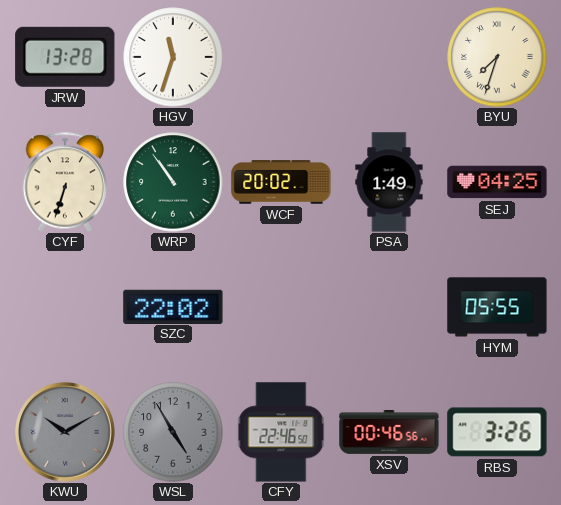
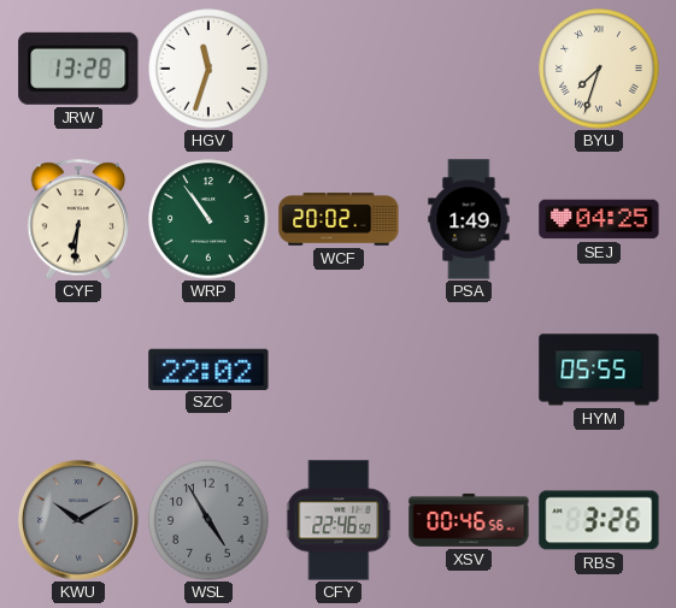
CYF: 6:33 -> 6:31
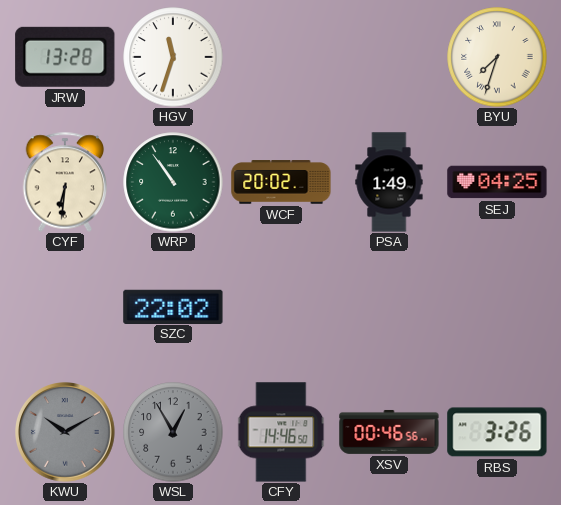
HYM: 05:55 -> none
WSL: 4:55 -> 12:55
CFY: 22:46 -> 14:46
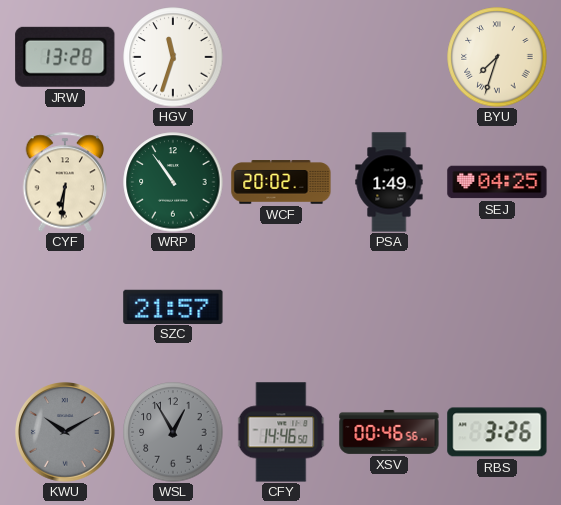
SZC: 22:02 -> 21:57
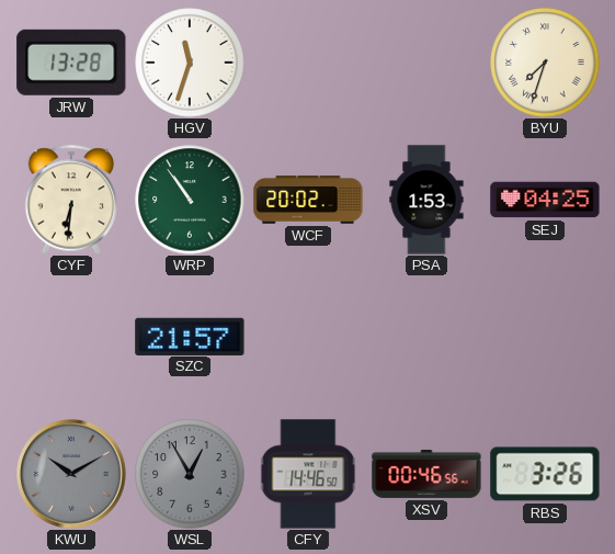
PSA: 1:49 -> 1:53
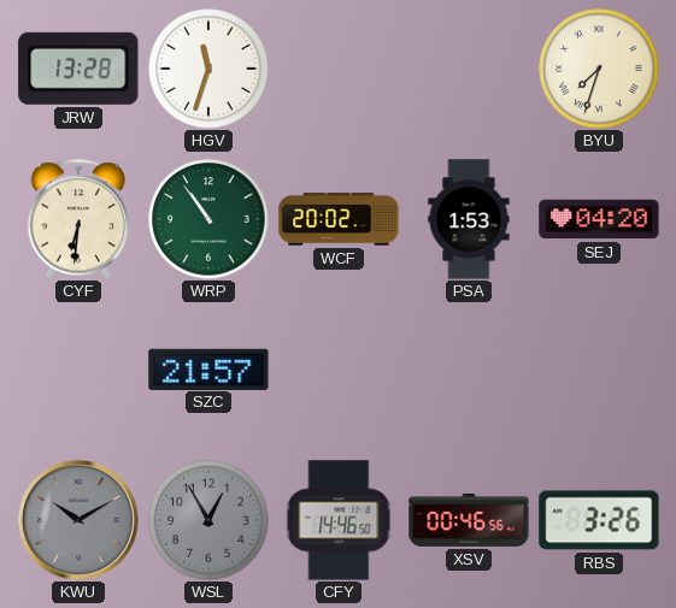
SEJ: 04:25 -> 04:20
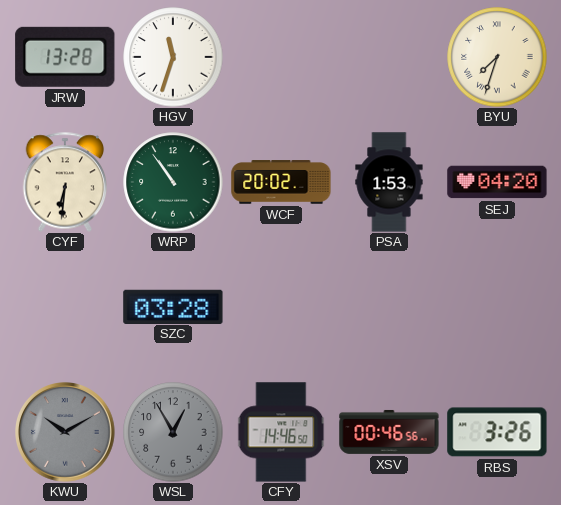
SZC: 21:57 -> 03:28
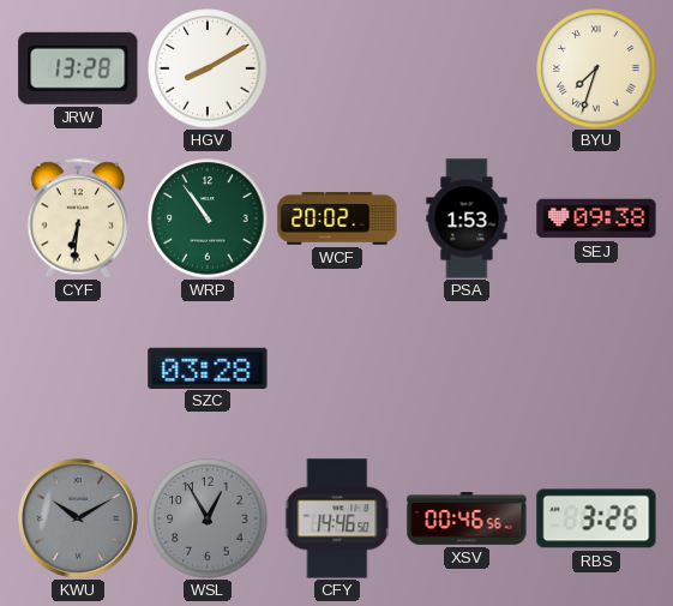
HGV: 11:33 -> 8:10
SEJ: 04:20 -> 09:38
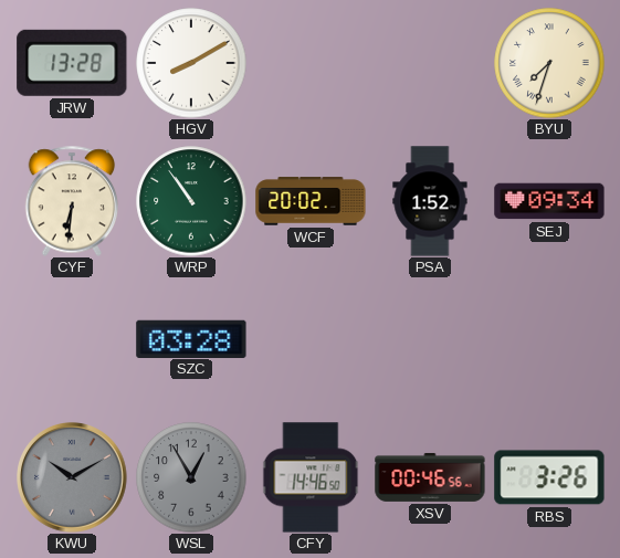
PSA: 1:53 -> 1:52
SEJ: 09:38 -> 09:34
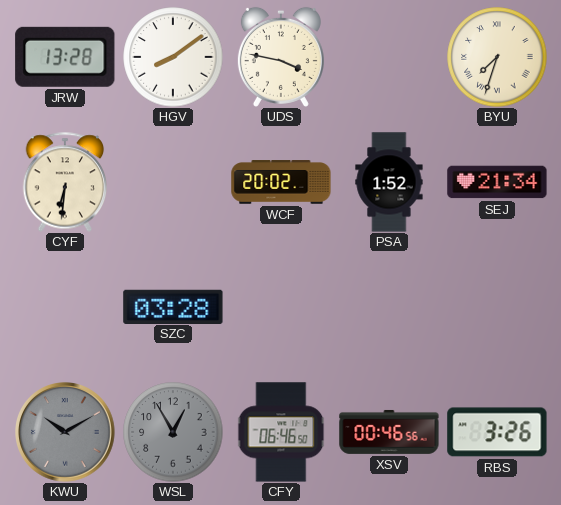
HGV: 8:10 -> 8:09
UDS: none -> 3:47
WRP: 10:54 -> none
SEJ: 09:34 -> 21:34
CFY: 14:46 -> 06:46
